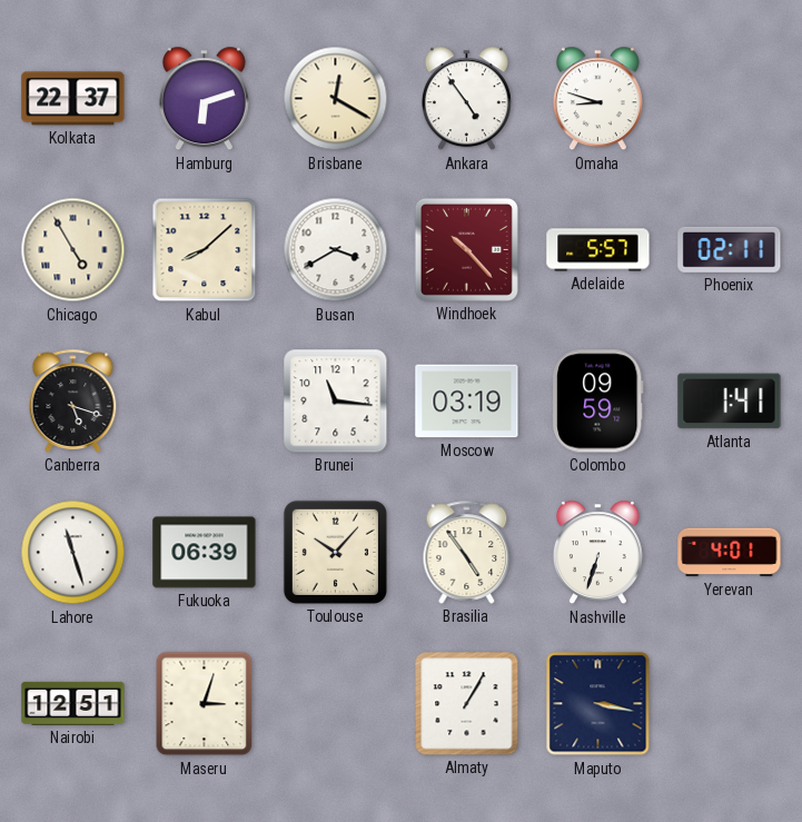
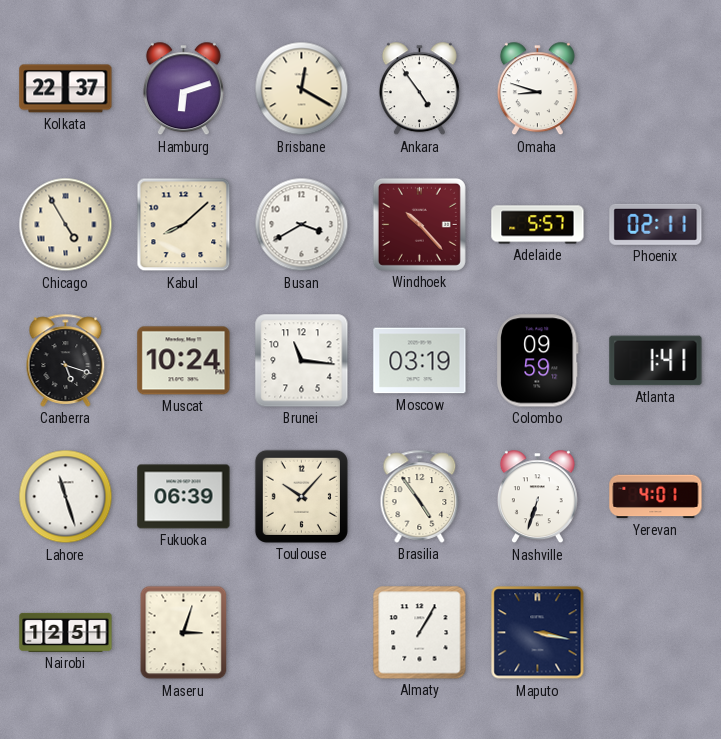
Muscat: none -> 10:24
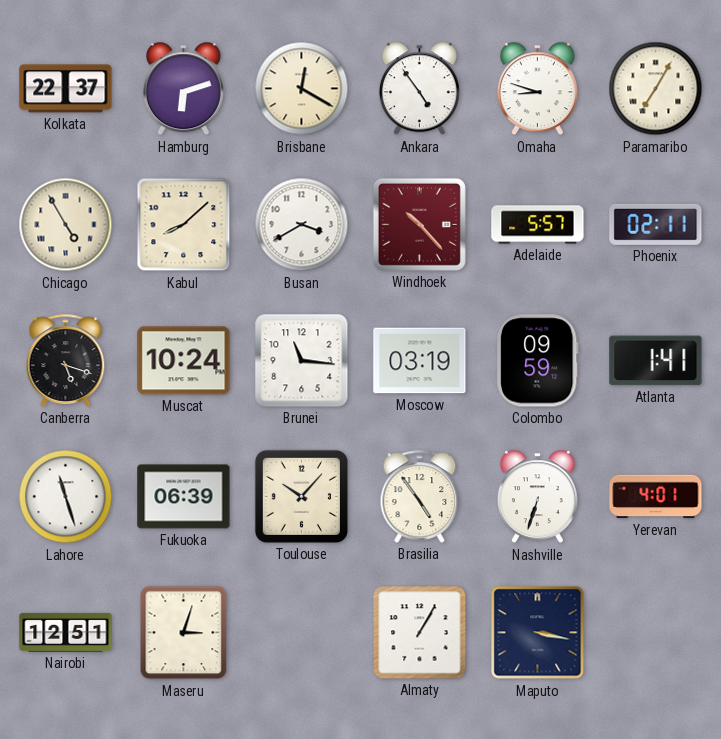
Paramaribo: none -> 7:05
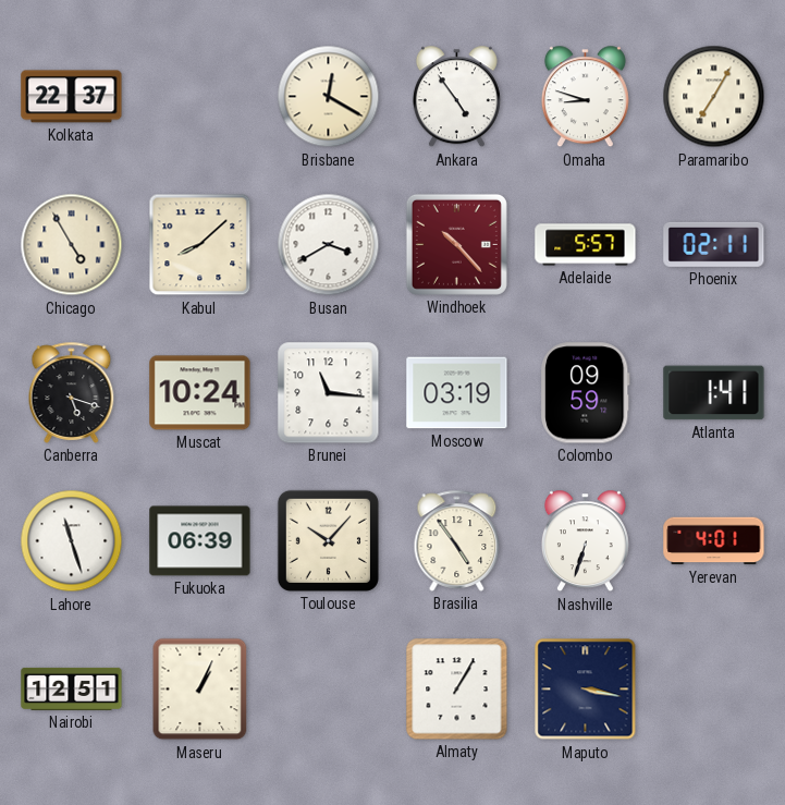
Hamburg: 6:12 -> none
Maseru: 3:03 -> 1:04
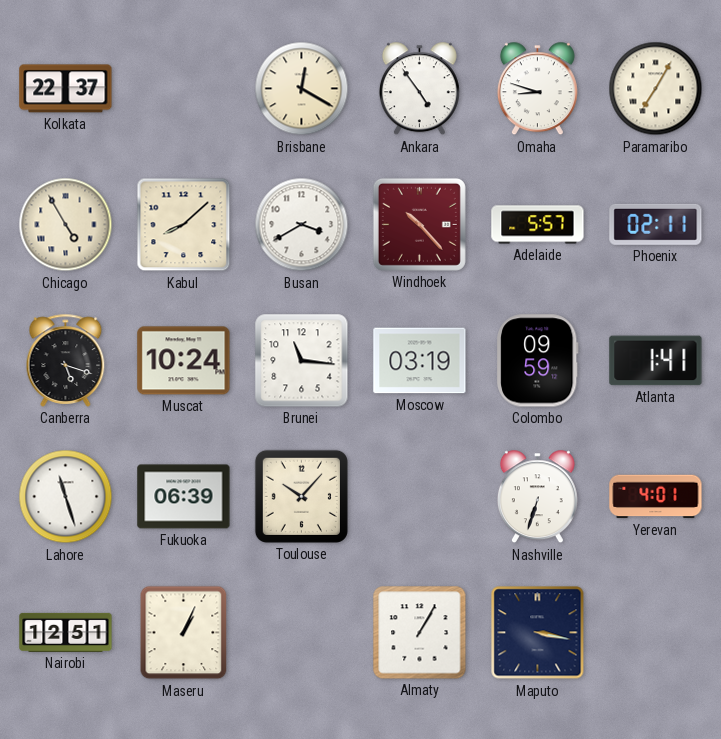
Brasilia: 4:54 -> none
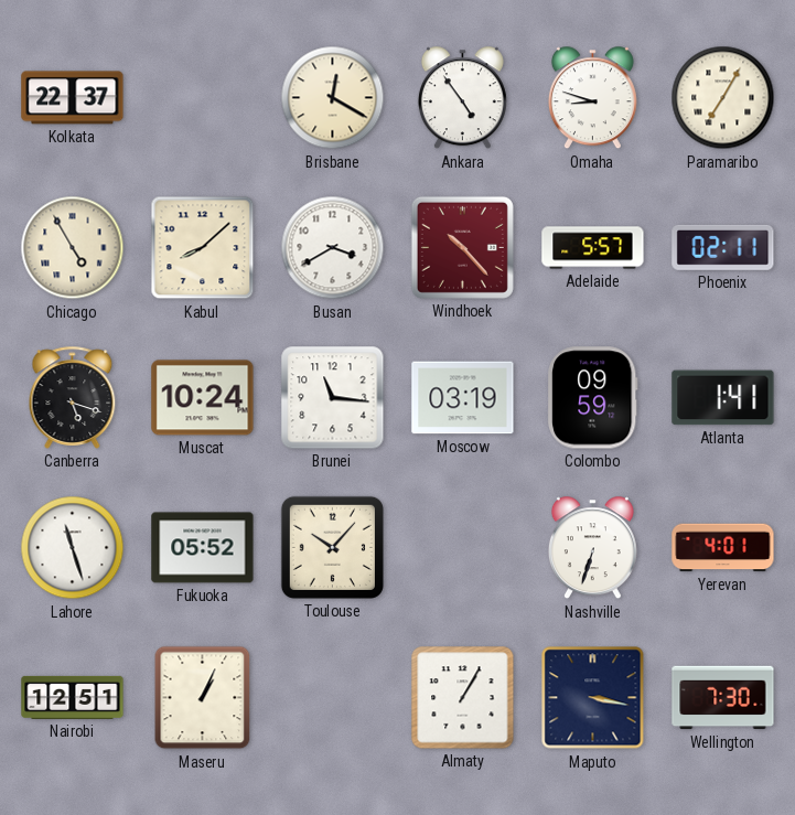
Fukuoka: 06:39 -> 05:52
Wellington: none -> 7:30
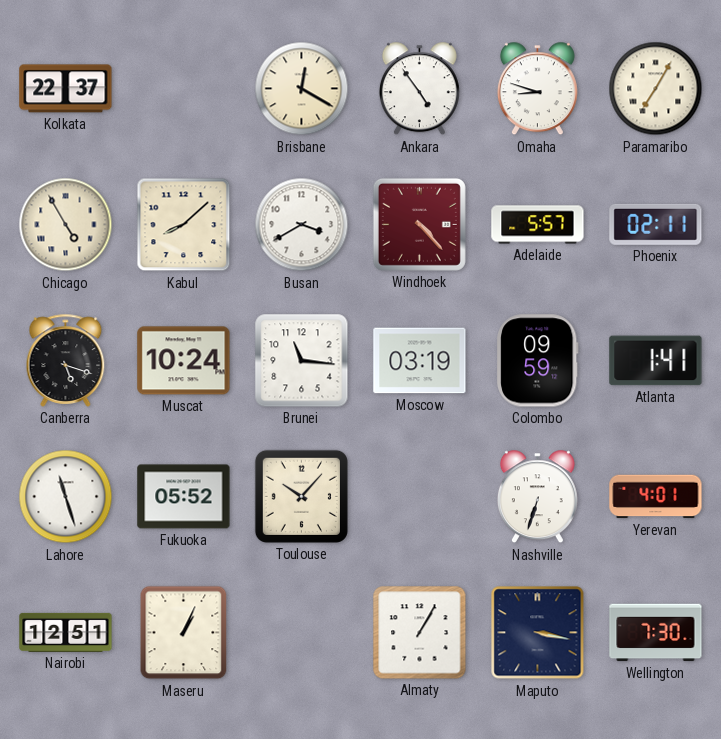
Windhoek: 10:23 -> 4:23
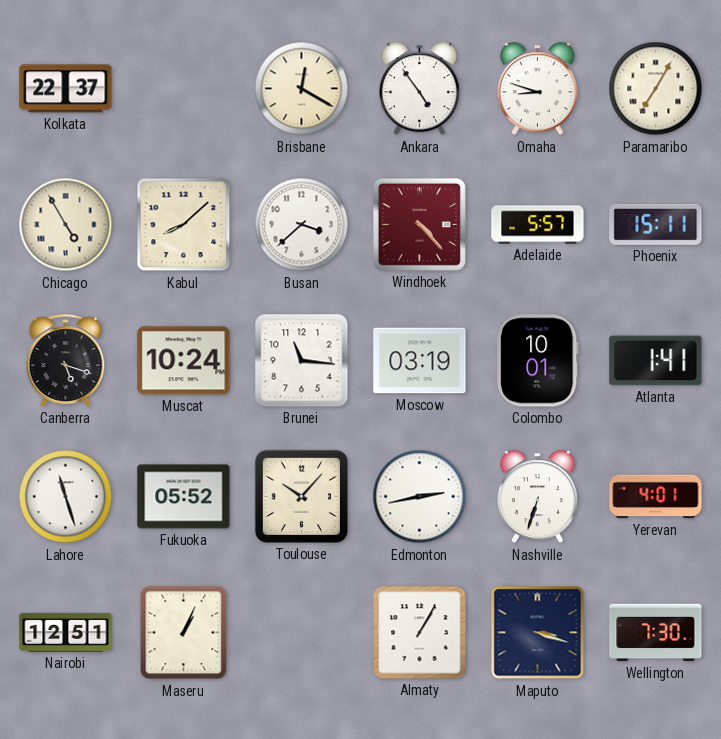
Busan: 3:40 -> 3:38
Phoenix: 02:11 -> 15:11
Colombo: 09:59 -> 10:01
Edmonton: none -> 2:43
Maputo: 3:17 -> 3:18
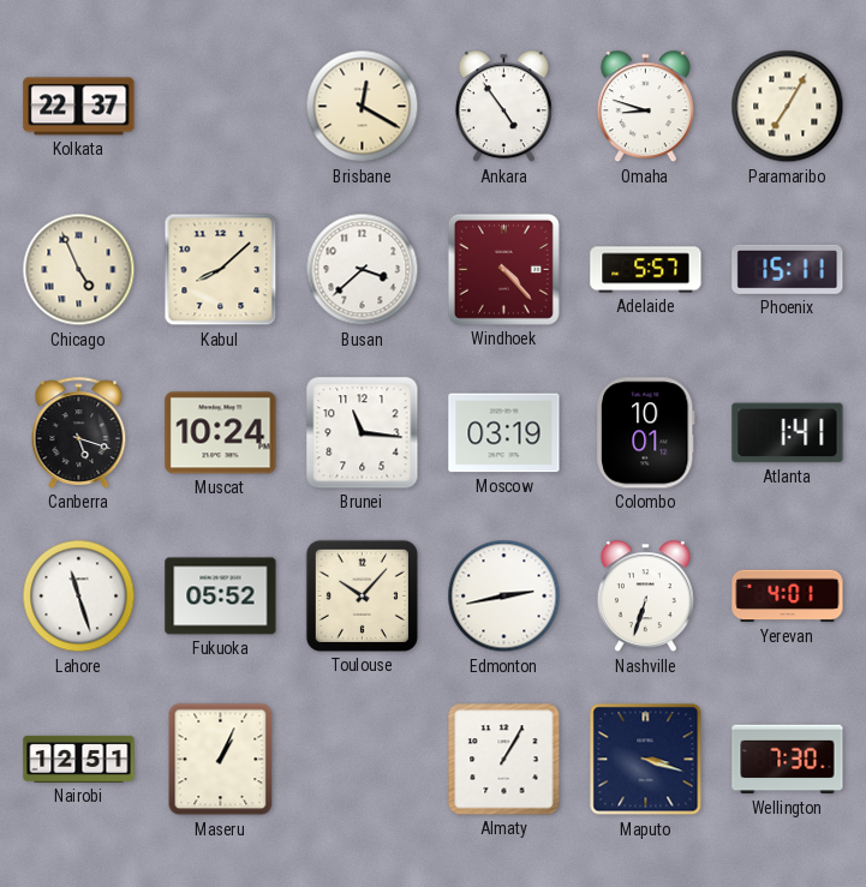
Chicago: 4:55 -> 4:56
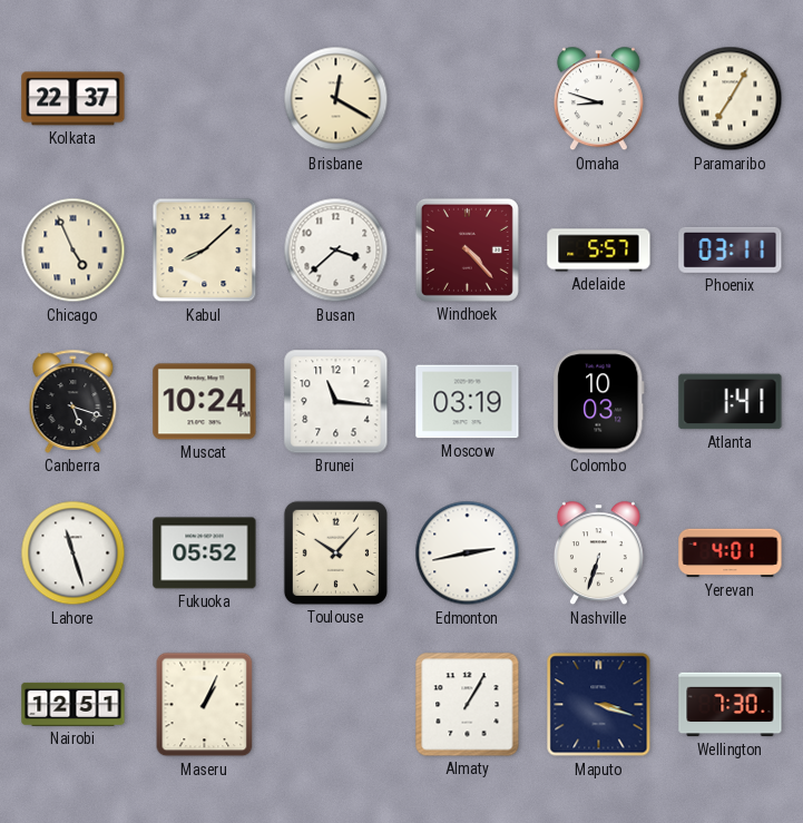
Ankara: 4:54 -> none
Phoenix: 15:11 -> 03:11
Colombo: 10:01 -> 10:03
